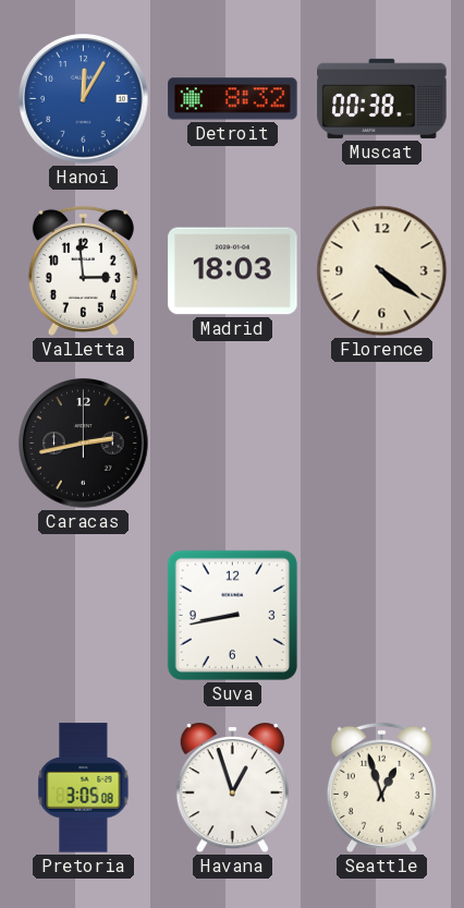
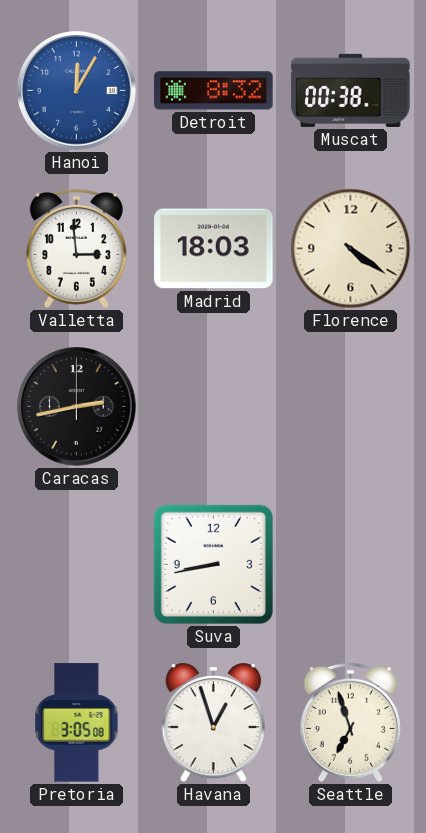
Seattle: 12:57 -> 6:57
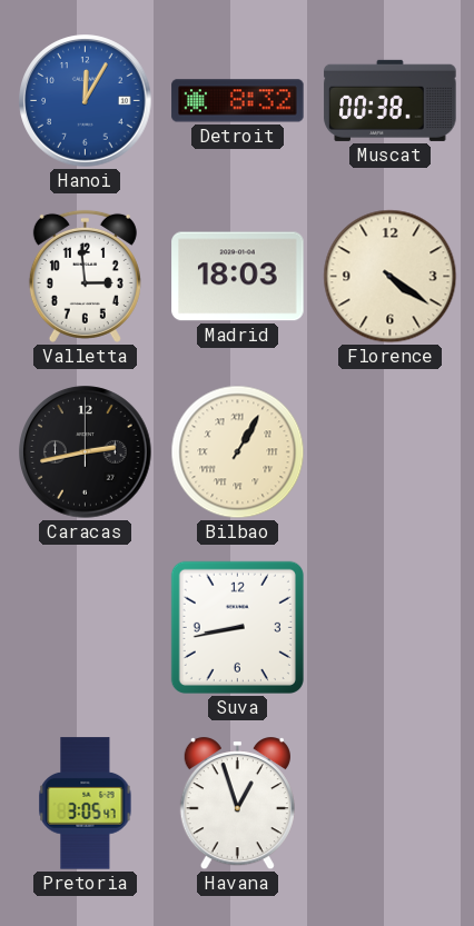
Bilbao: none -> 1:05
Pretoria: 3:05:08 -> 3:05:47
Seattle: 6:57 -> none
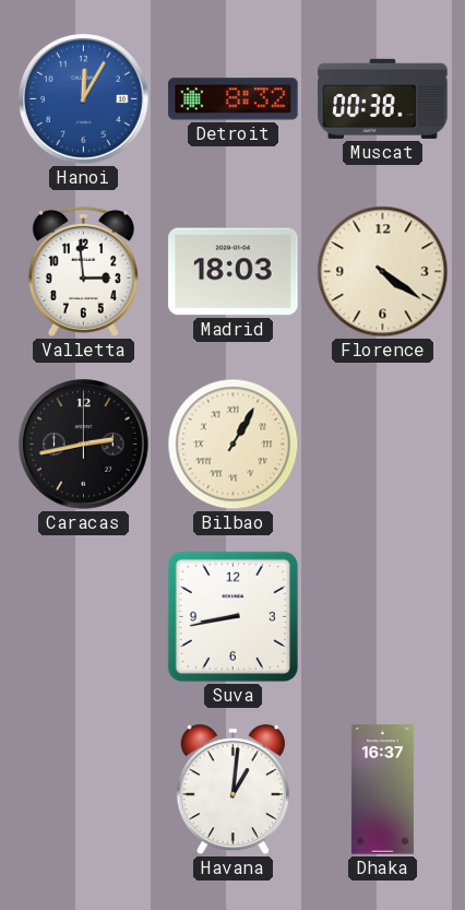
Pretoria: 3:05 -> none
Havana: 12:57 -> 1:01
Dhaka: none -> 16:37
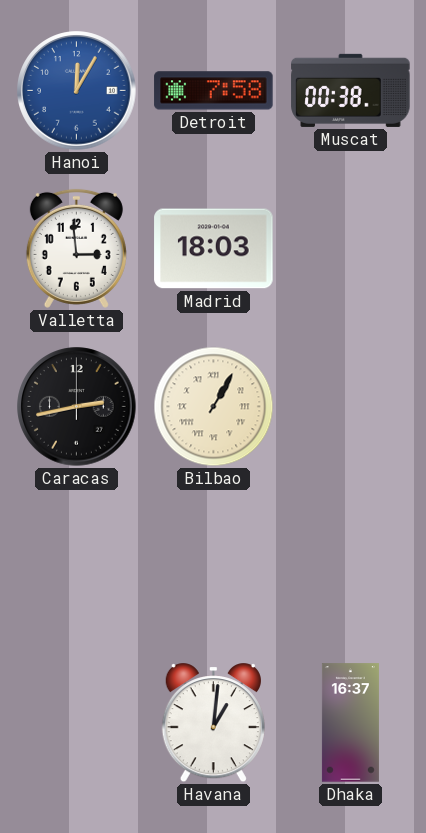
Detroit: 8:32 -> 7:58
Florence: 4:21 -> none
Suva: 8:43 -> none
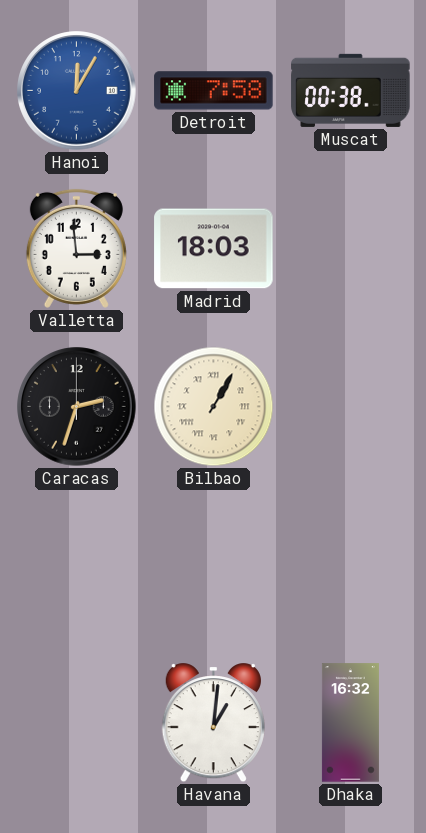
Caracas: 2:43 -> 2:33
Dhaka: 16:37 -> 16:32
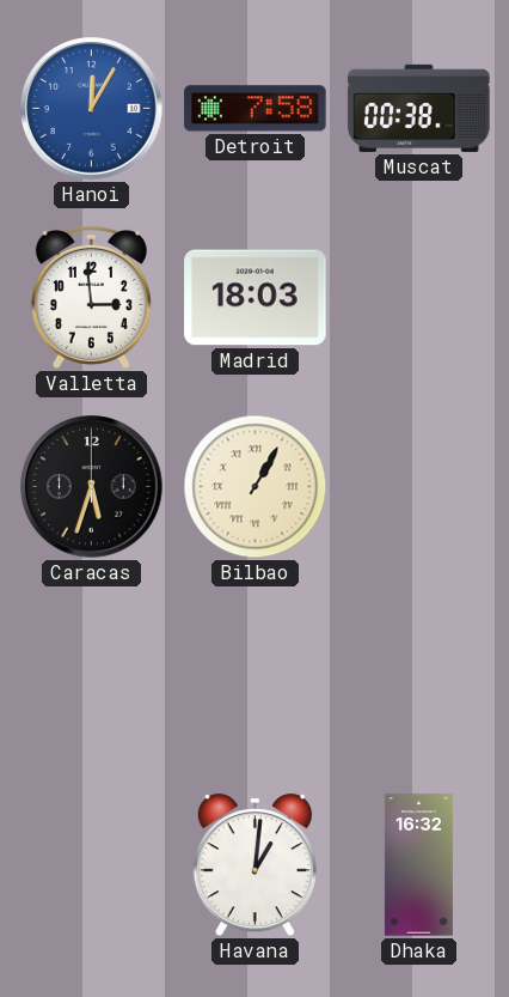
Caracas: 2:33 -> 5:33
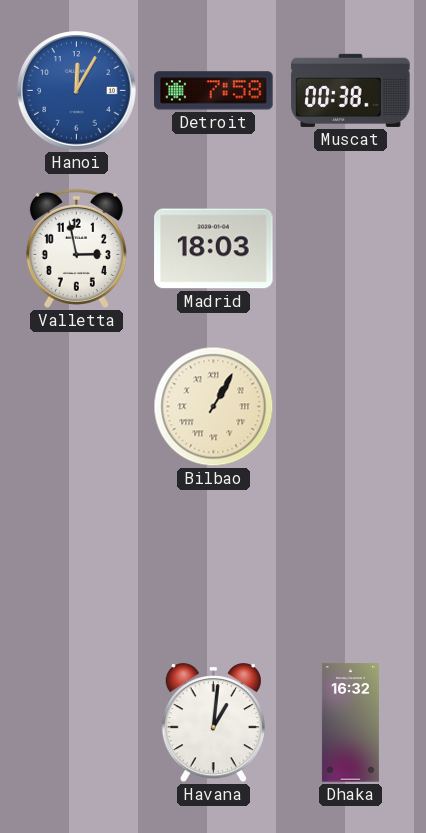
Valletta: 2:59 -> 2:58
Caracas: 5:33 -> none
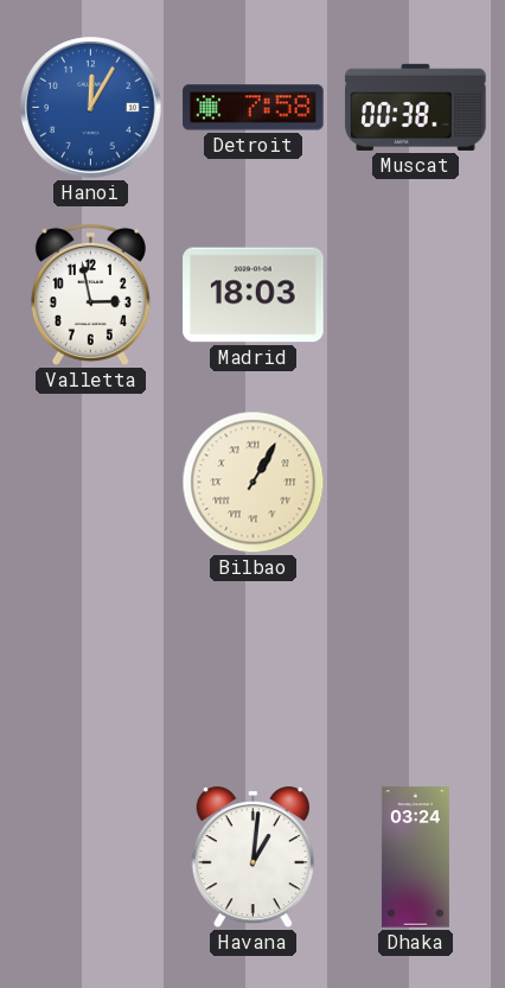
Dhaka: 16:32 -> 03:24
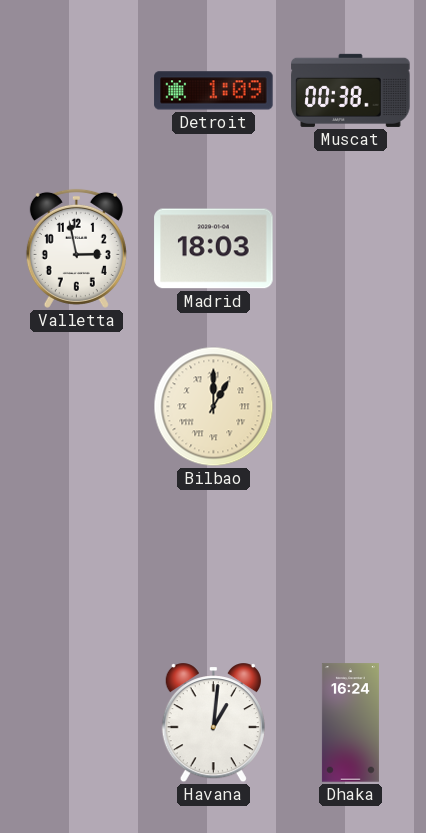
Hanoi: 12:05 -> none
Detroit: 7:58 -> 1:09
Bilbao: 1:05 -> 1:00
Dhaka: 03:24 -> 16:24
